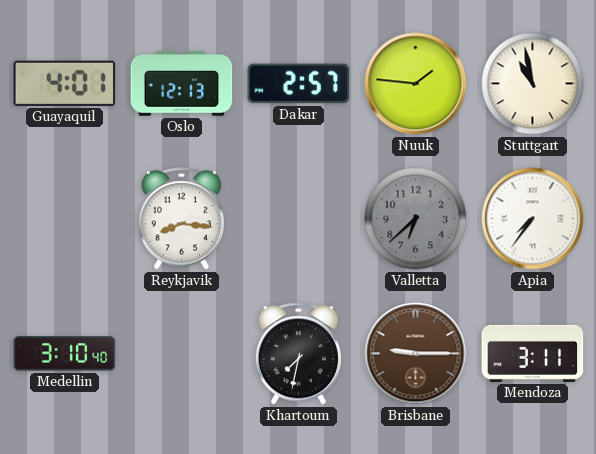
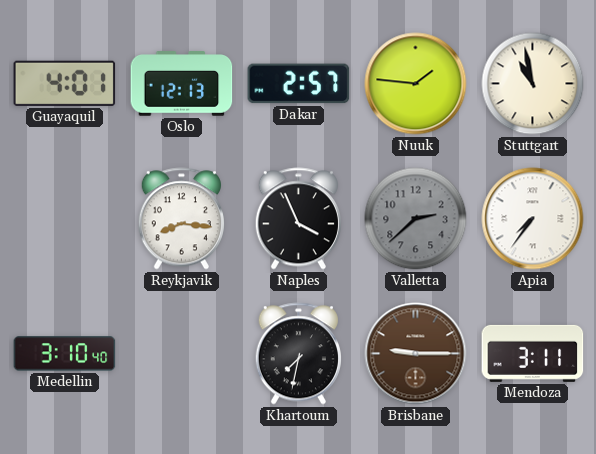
Naples: none -> 3:56
Valletta: 6:38 -> 2:38
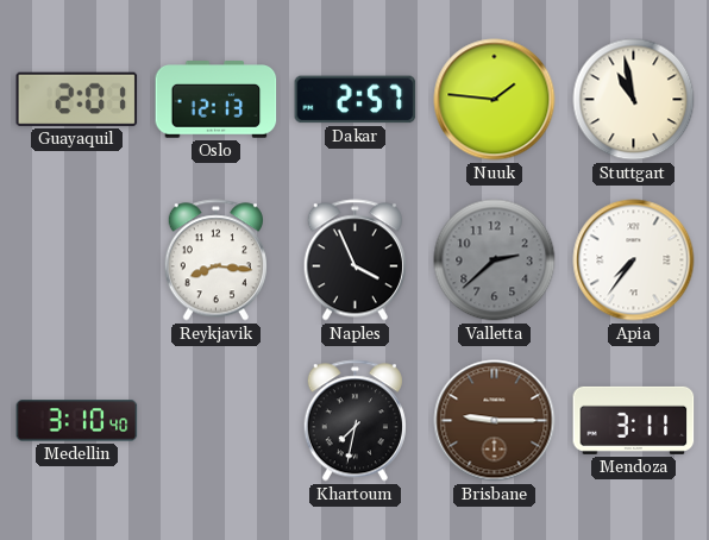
Guayaquil: 4:01 -> 2:01
